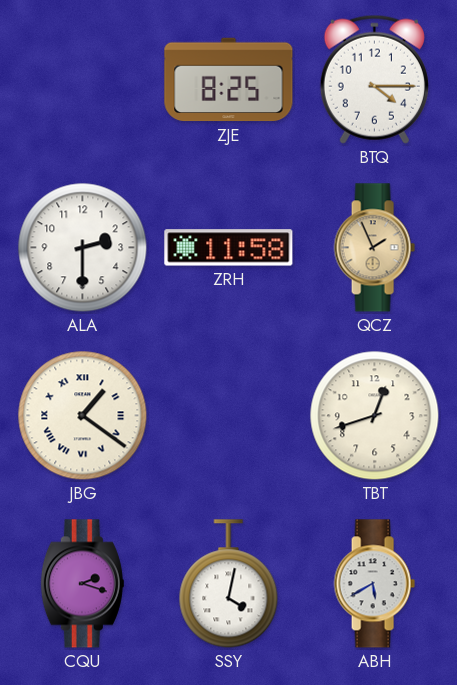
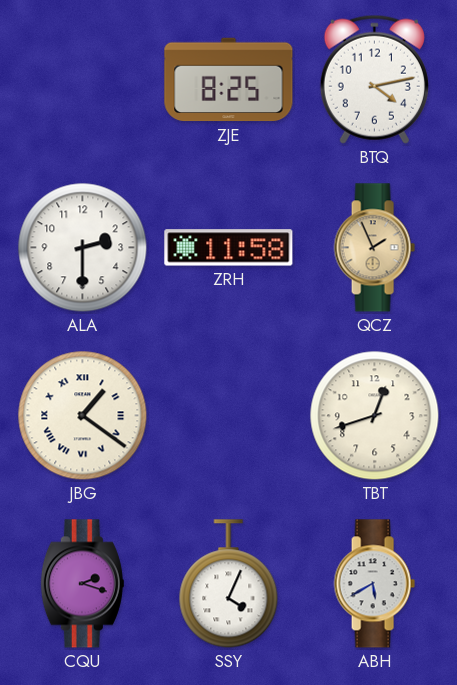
BTQ: 4:15 -> 4:13
SSY: 4:02 -> 4:04
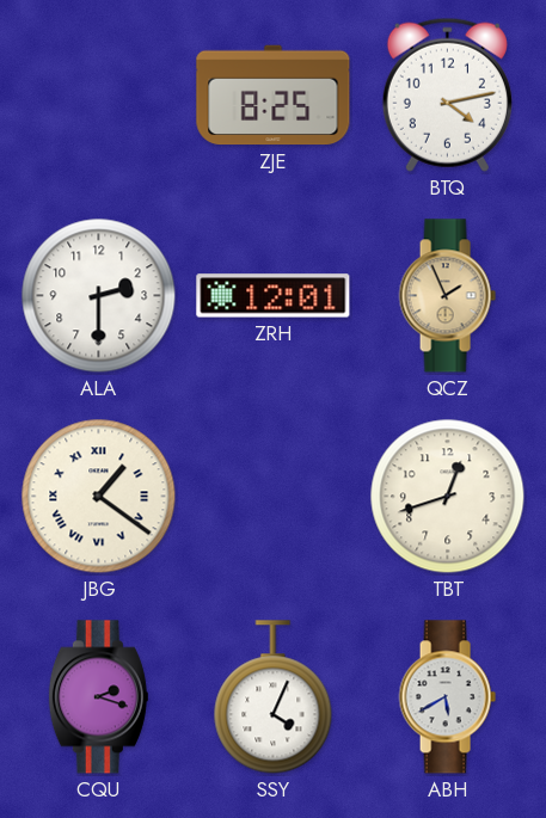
ZRH: 11:58 -> 12:01
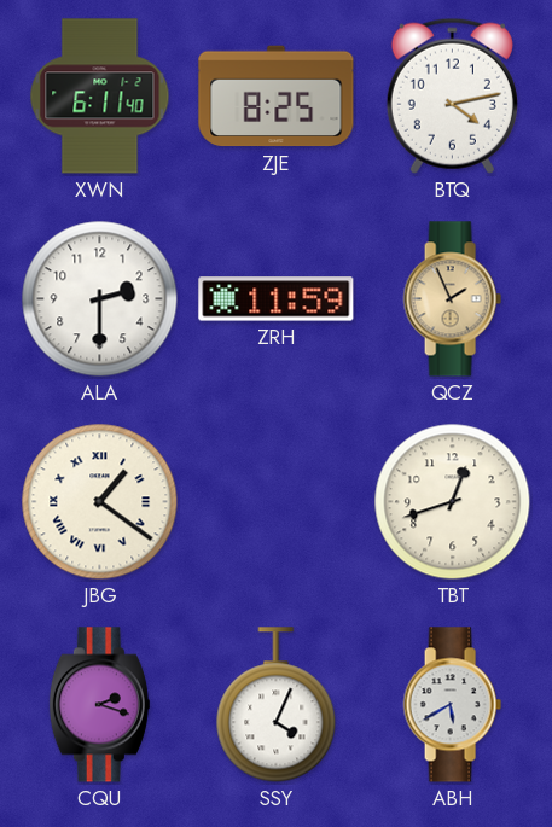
XWN: none -> 6:11
ZRH: 12:01 -> 11:59
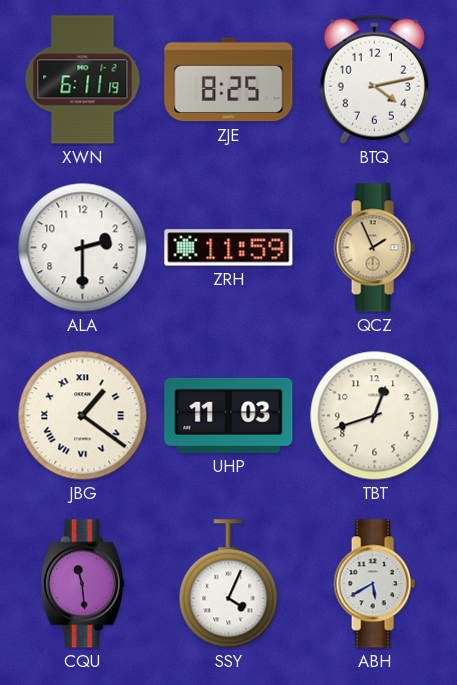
XWN: 6:11:40 -> 6:11:19
UHP: none -> 11:03
CQU: 2:18 -> 11:29
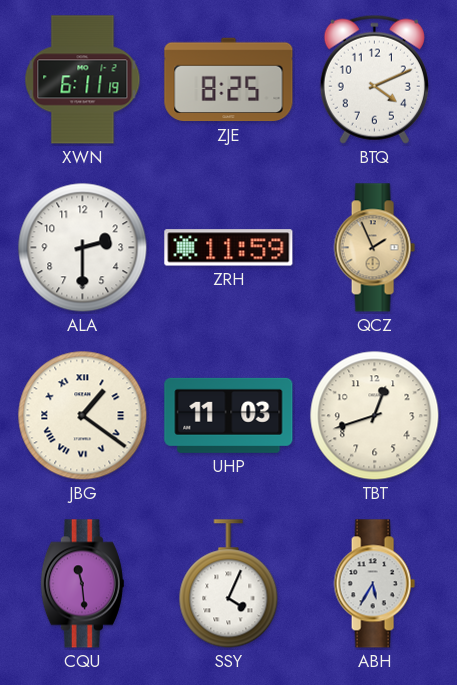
BTQ: 4:13 -> 4:11
ABH: 5:40 -> 5:35
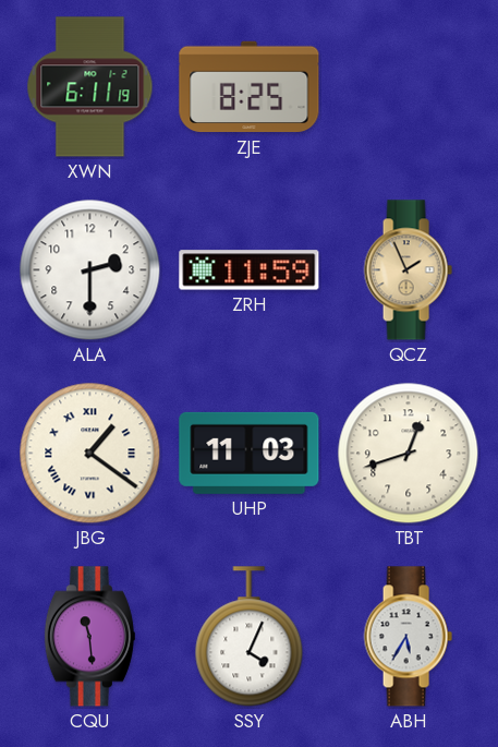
BTQ: 4:11 -> none
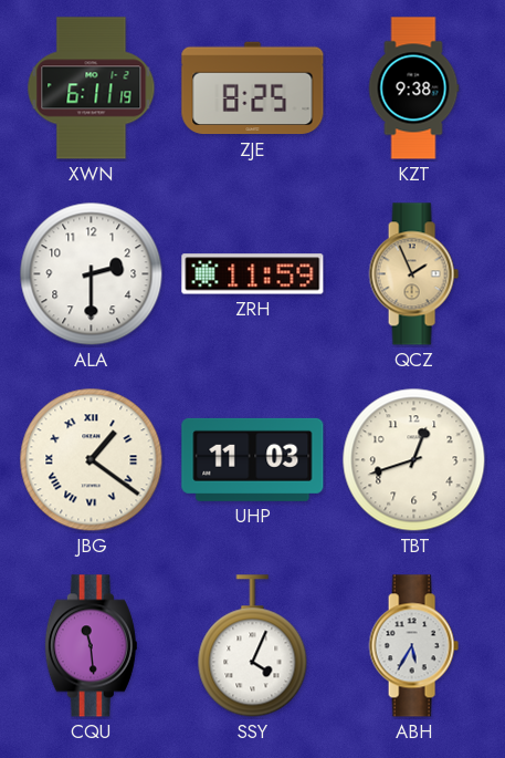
KZT: none -> 9:38
